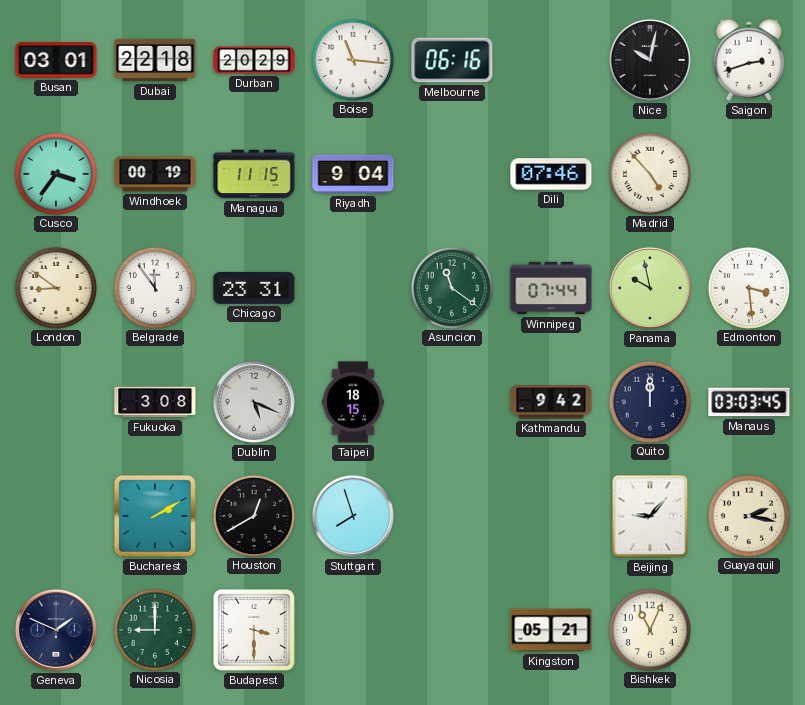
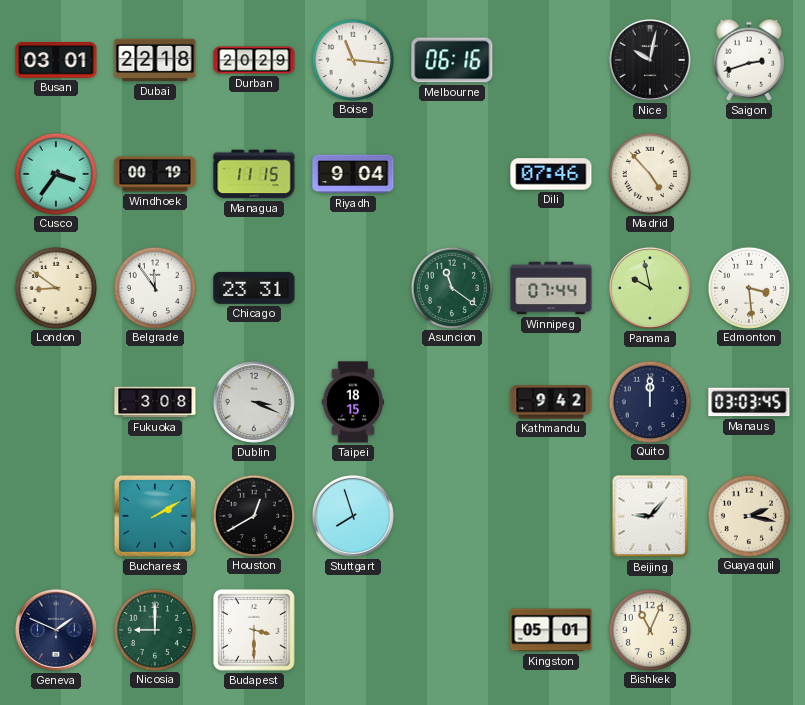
Dublin: 5:19 -> 3:19
Kingston: 05:21 -> 05:01
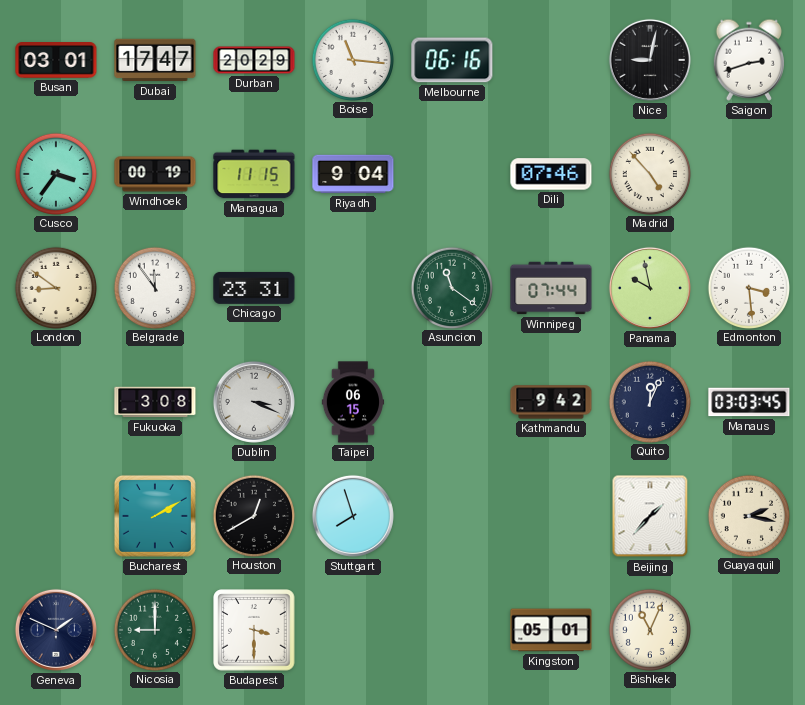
Dubai: 22:18 -> 17:47
Nice: 10:02 -> 9:02
Taipei: 18:15 -> 06:15
Quito: 12:00 -> 12:04
Beijing: 9:07 -> 1:37
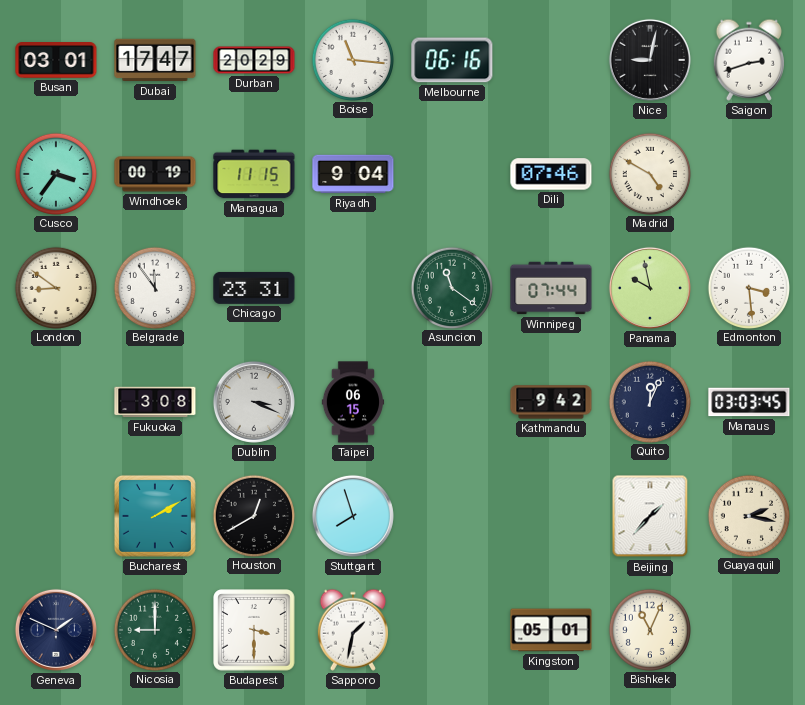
Madrid: 4:53 -> 4:50
Sapporo: none -> 1:32
